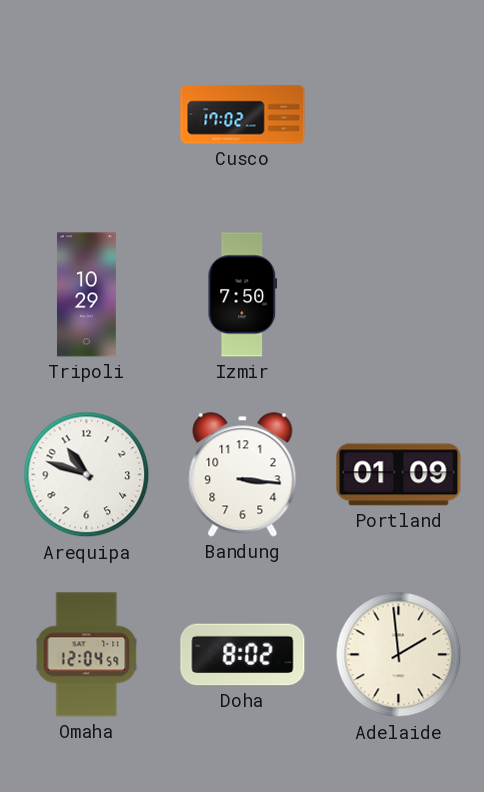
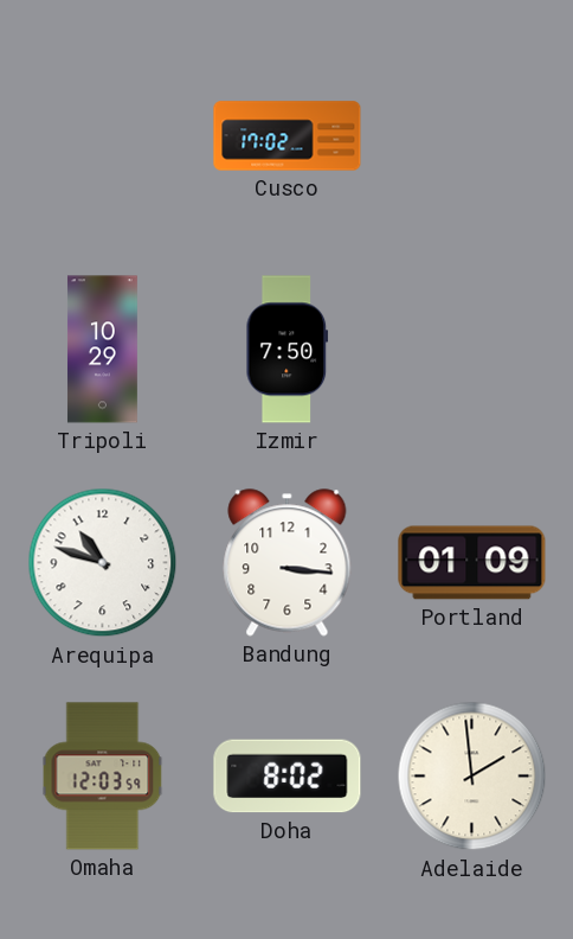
Omaha: 12:04 -> 12:03
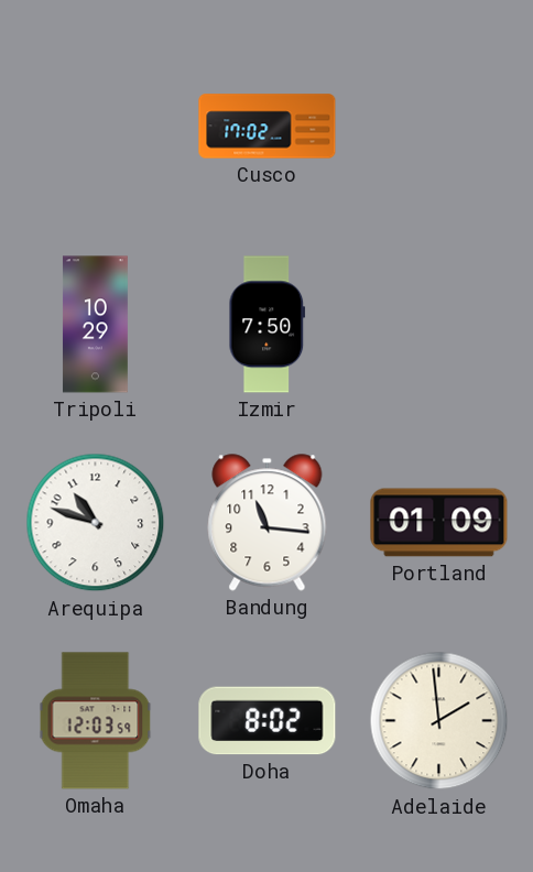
Bandung: 3:16 -> 11:16
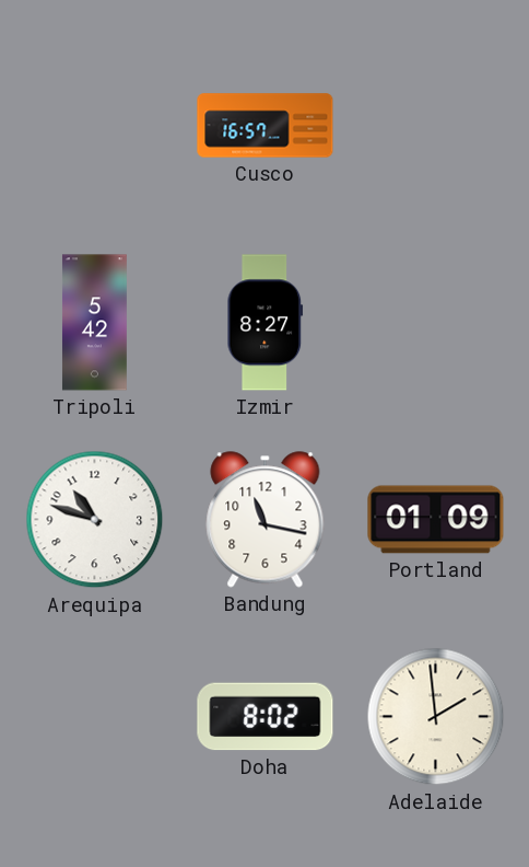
Cusco: 17:02 -> 16:57
Tripoli: 10:29 -> 5:42
Izmir: 7:50 -> 8:27
Bandung: 11:16 -> 11:17
Omaha: 12:03 -> none
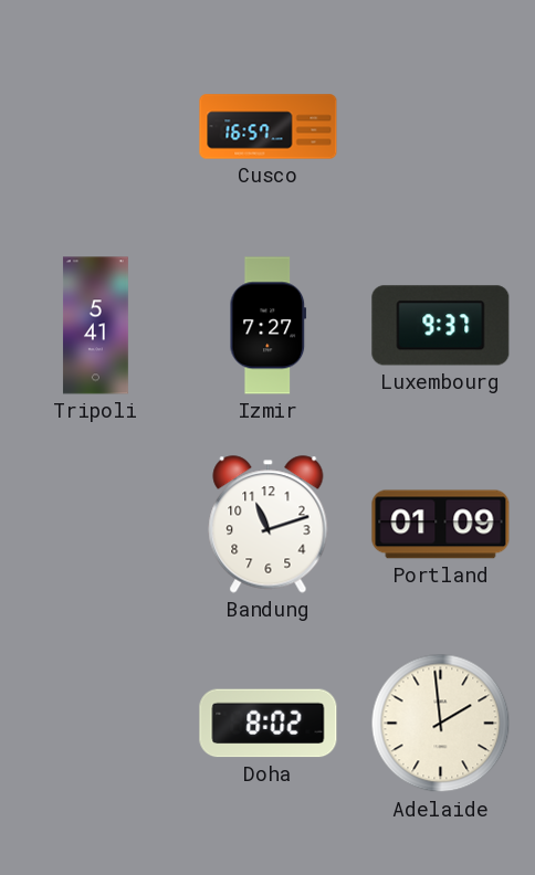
Tripoli: 5:42 -> 5:41
Izmir: 8:27 -> 7:27
Luxembourg: none -> 9:37
Arequipa: 10:48 -> none
Bandung: 11:17 -> 11:12
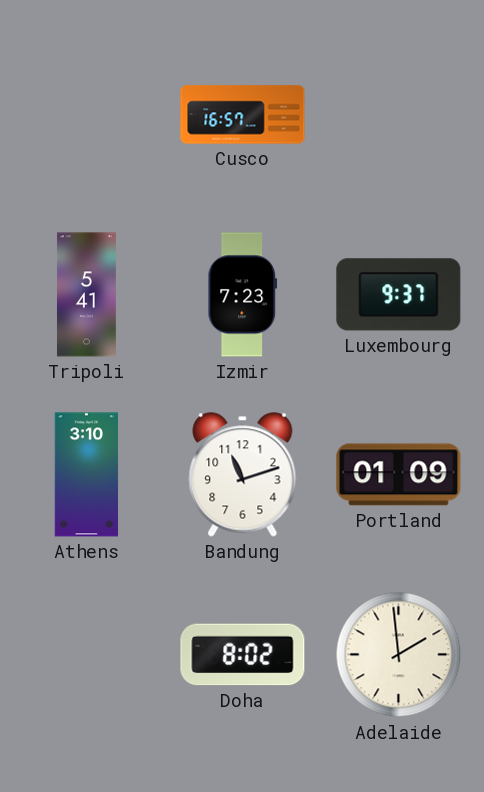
Izmir: 7:27 -> 7:23
Athens: none -> 3:10
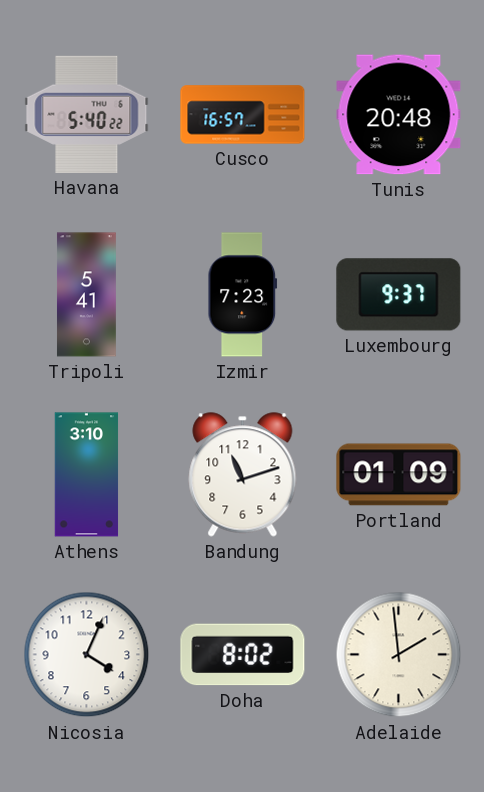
Havana: none -> 5:40
Tunis: none -> 20:48
Nicosia: none -> 4:04
